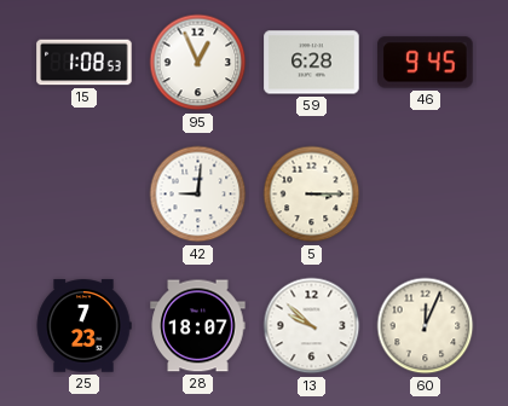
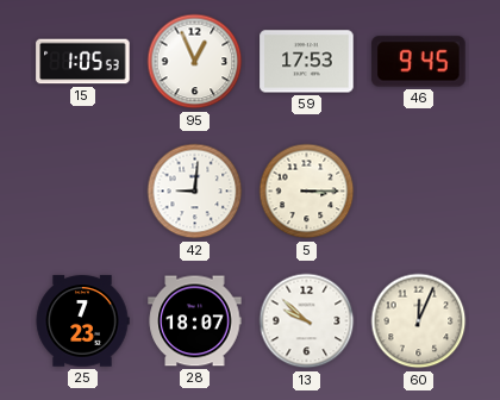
15: 1:08 -> 1:05
59: 6:28 -> 17:53
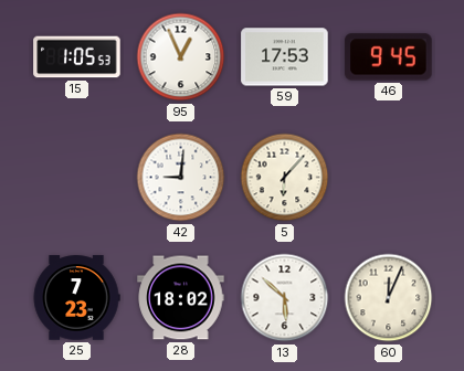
5: 3:15 -> 6:07
28: 18:07 -> 18:02
13: 9:52 -> 5:52
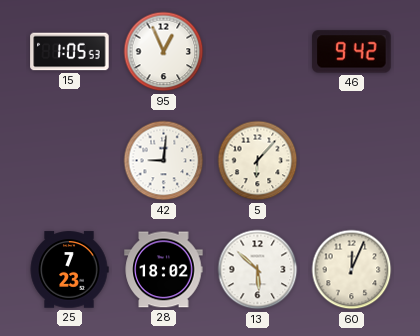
59: 17:53 -> none
46: 9:45 -> 9:42
